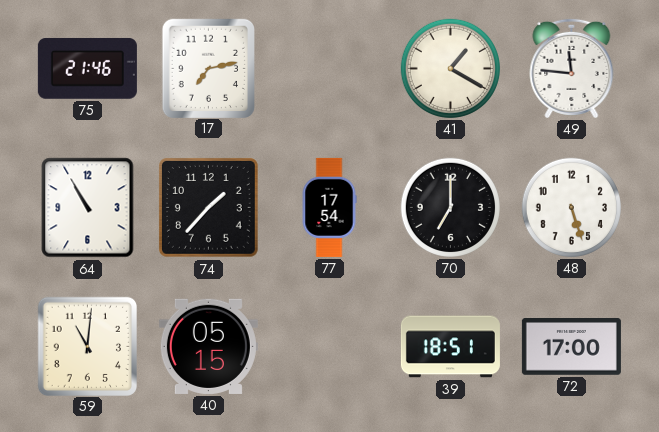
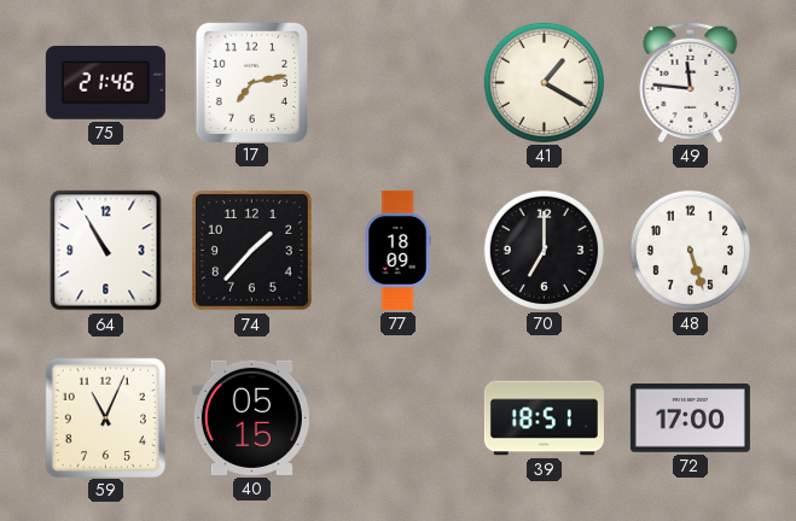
77: 17:54 -> 18:09
59: 11:01 -> 11:04
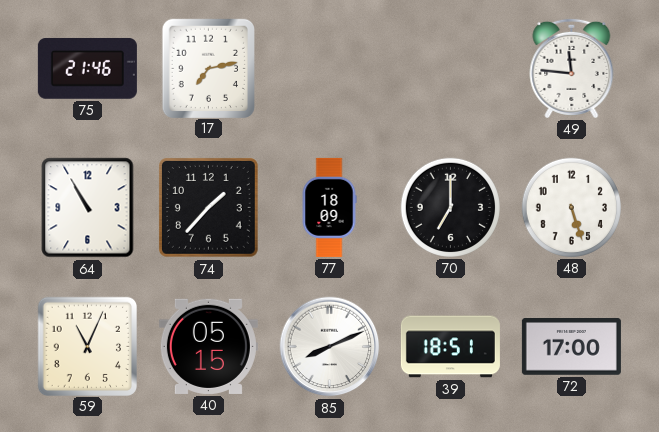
41: 1:20 -> none
85: none -> 8:11
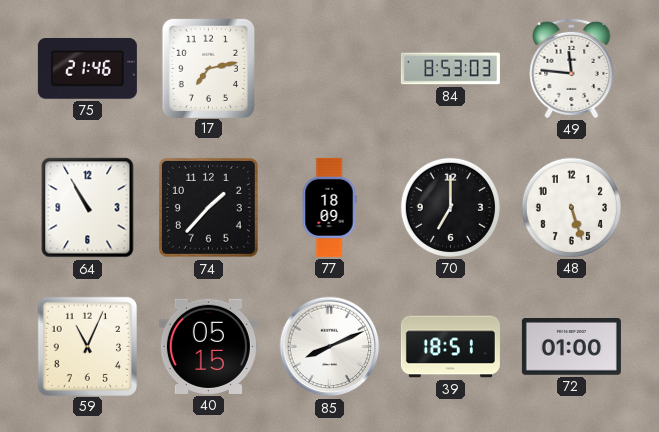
84: none -> 8:53
72: 17:00 -> 01:00
